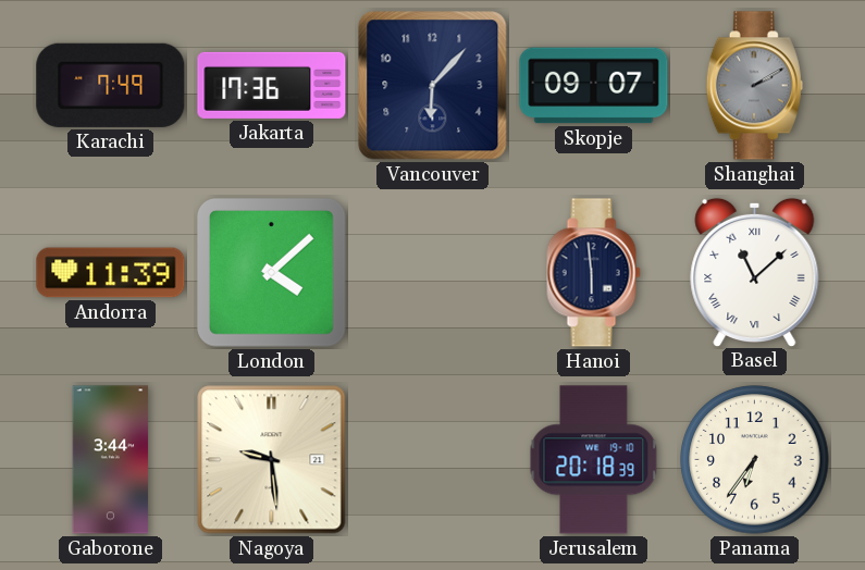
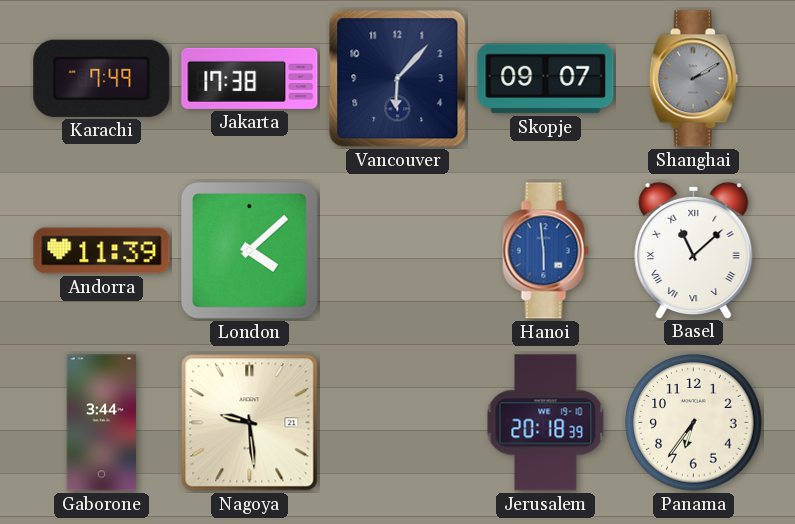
Jakarta: 17:36 -> 17:38
Hanoi dial: navy -> blue
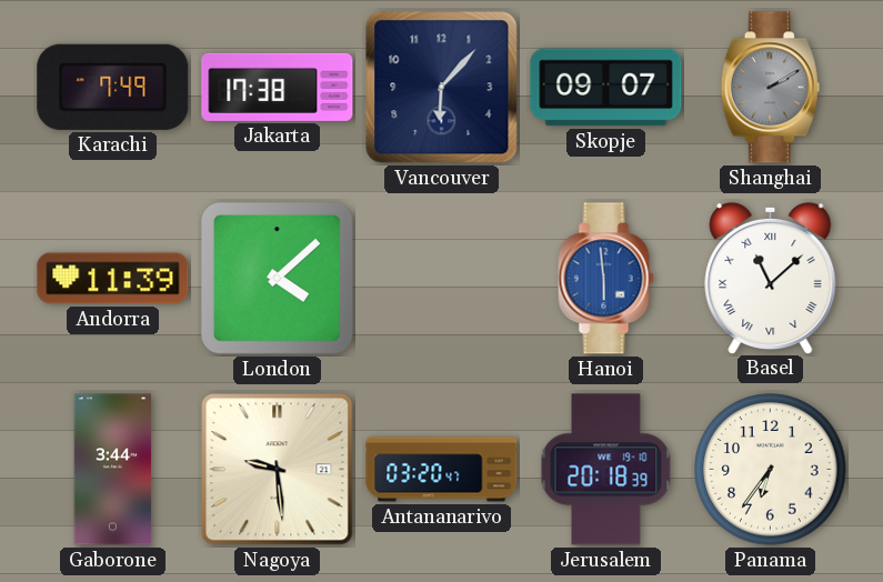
Antananarivo: none -> 03:20
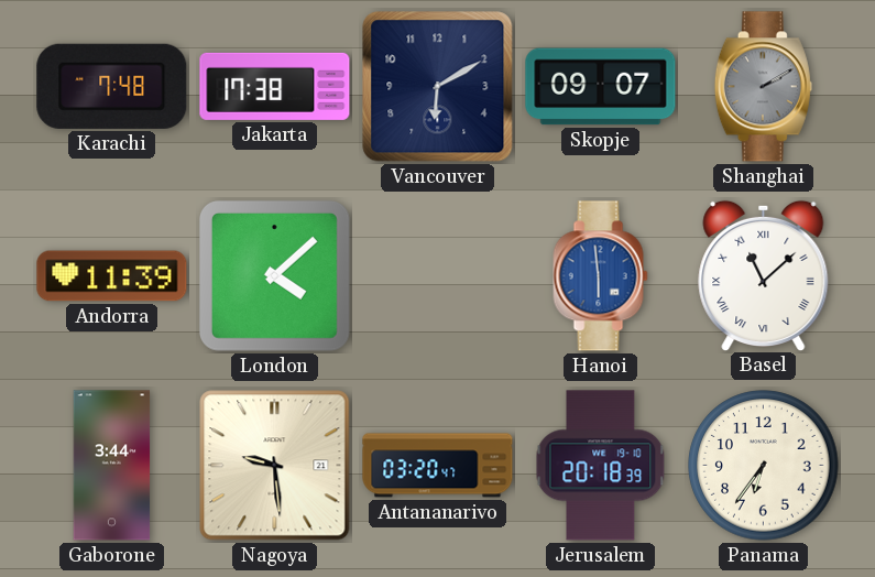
Karachi: 7:49 -> 7:48
Vancouver: 6:07 -> 6:10
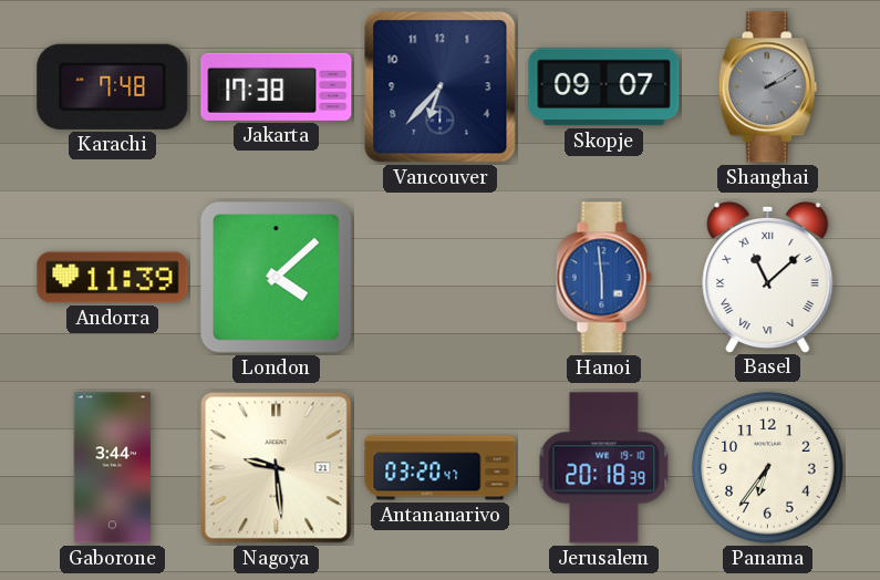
Vancouver: 6:10 -> 6:37
